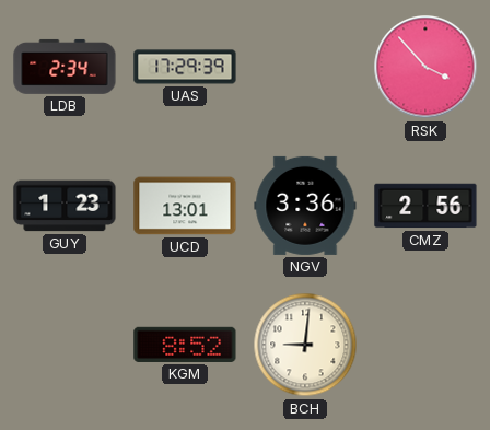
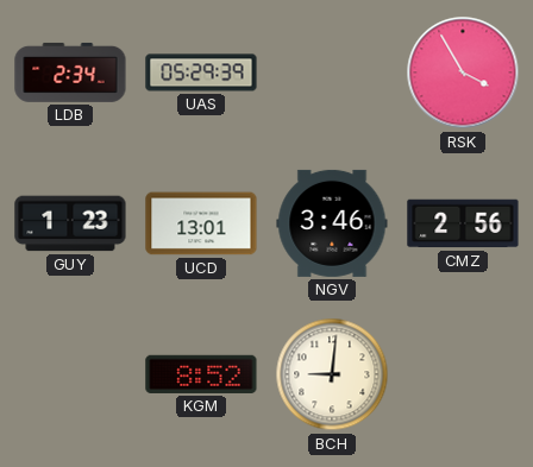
UAS: 17:29 -> 05:29
RSK: 3:53 -> 3:55
NGV: 3:36 -> 3:46
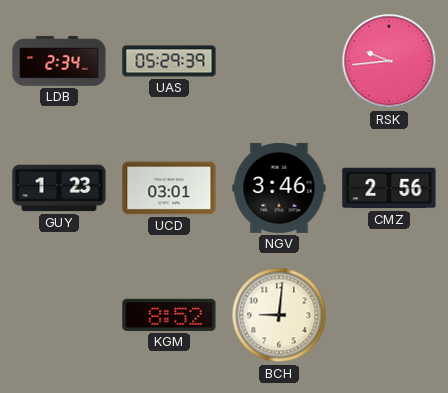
RSK: 3:55 -> 9:44
UCD: 13:01 -> 03:01
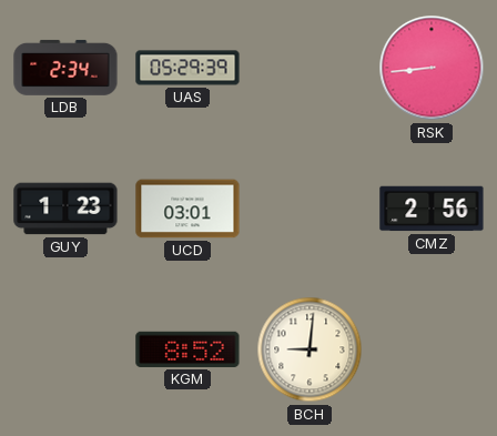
RSK: 9:44 -> 8:44
NGV: 3:46 -> none
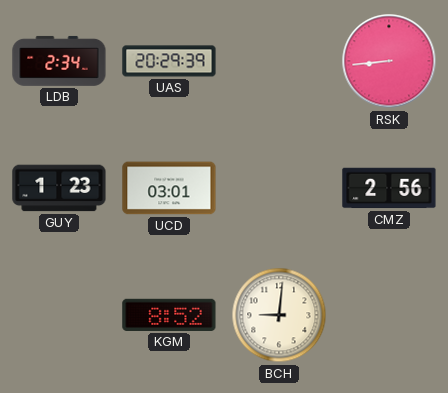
UAS: 05:29 -> 20:29
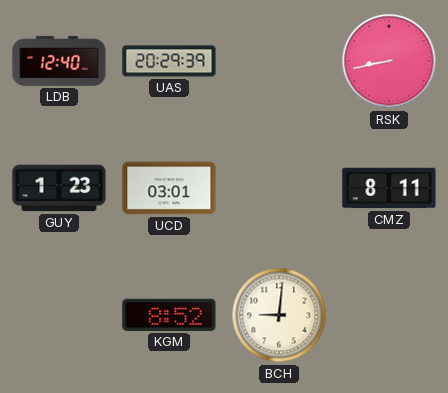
LDB: 2:34 -> 12:40
RSK: 8:44 -> 8:43
CMZ: 2:56 -> 8:11
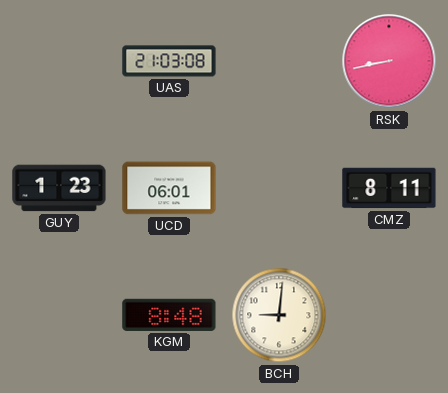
LDB: 12:40 -> none
UAS: 20:29 -> 21:03
UCD: 03:01 -> 06:01
KGM: 8:52 -> 8:48
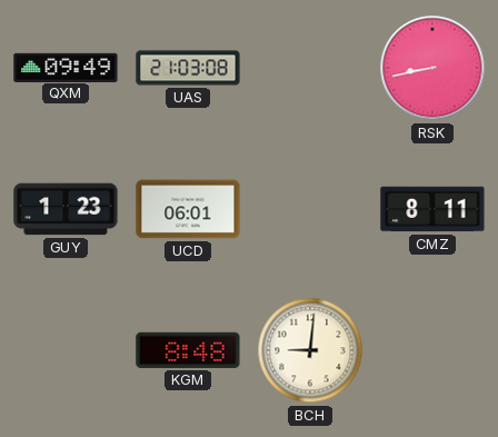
QXM: none -> 09:49
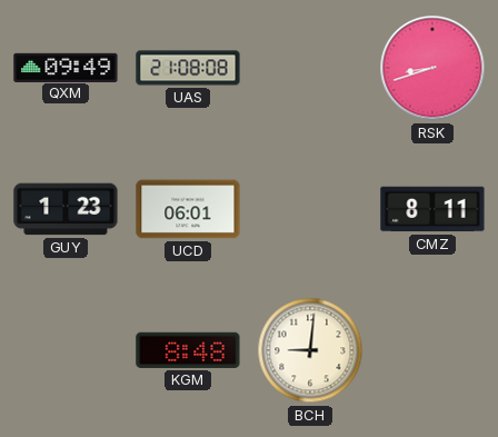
UAS: 21:03 -> 21:08
RSK: 8:43 -> 8:42
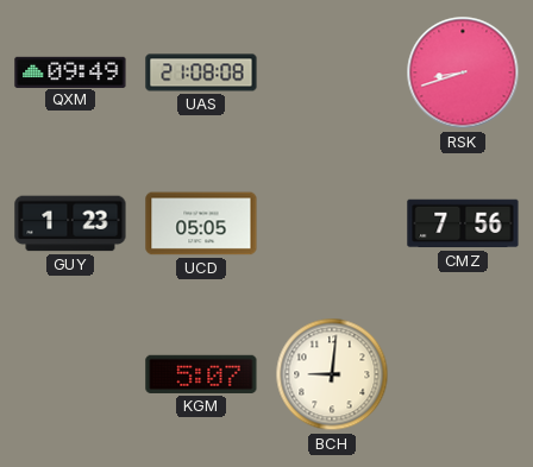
UCD: 06:01 -> 05:05
CMZ: 8:11 -> 7:56
KGM: 8:48 -> 5:07
